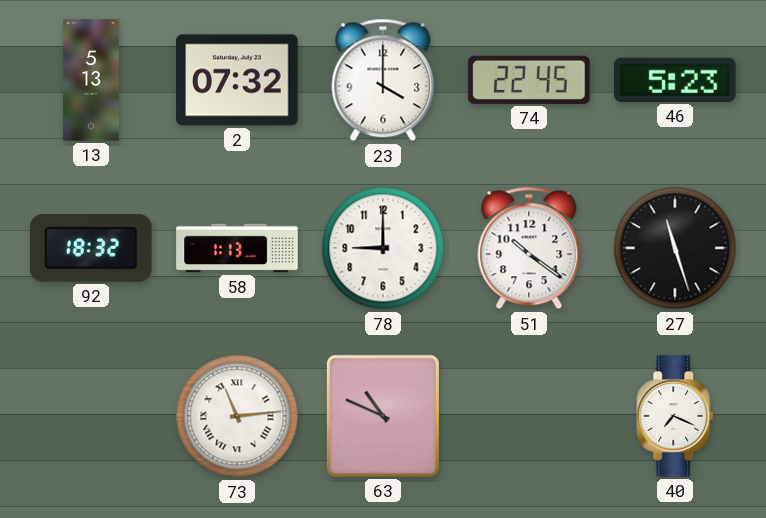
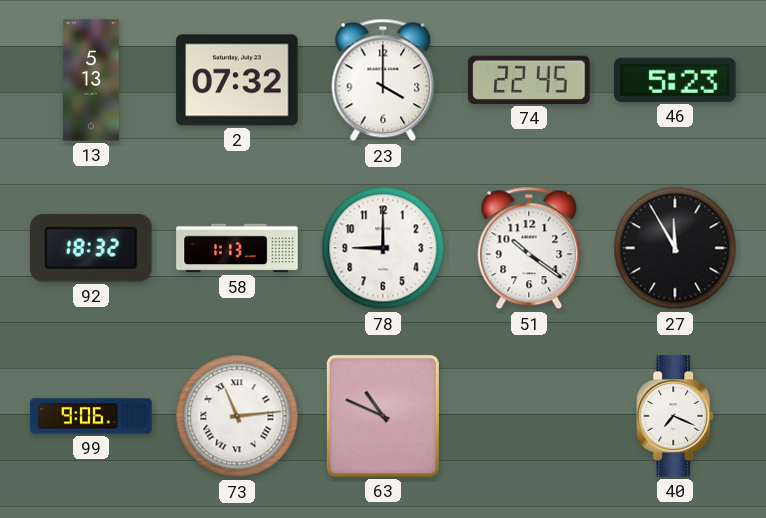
27: 11:27 -> 11:55
99: none -> 9:06
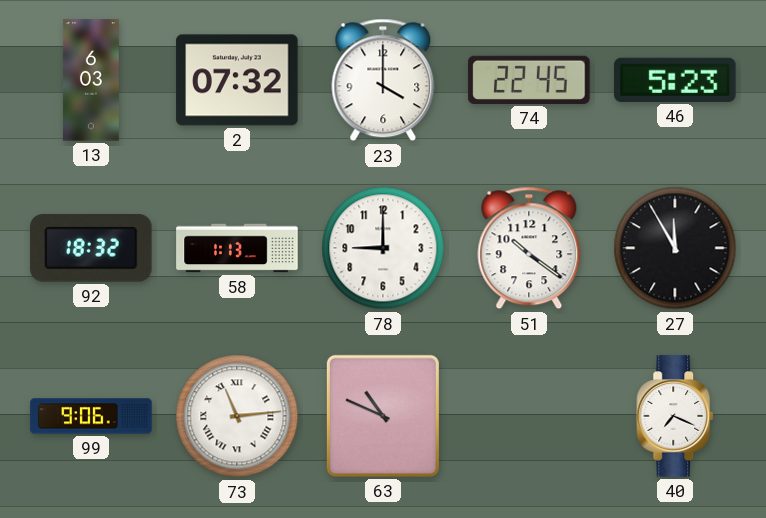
13: 5:13 -> 6:03
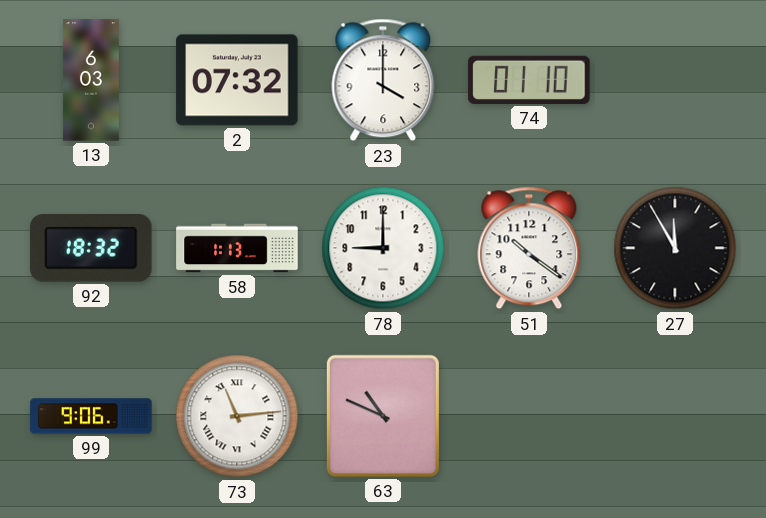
74: 22:45 -> 01:10
46: 5:23 -> none
40: 7:19 -> none
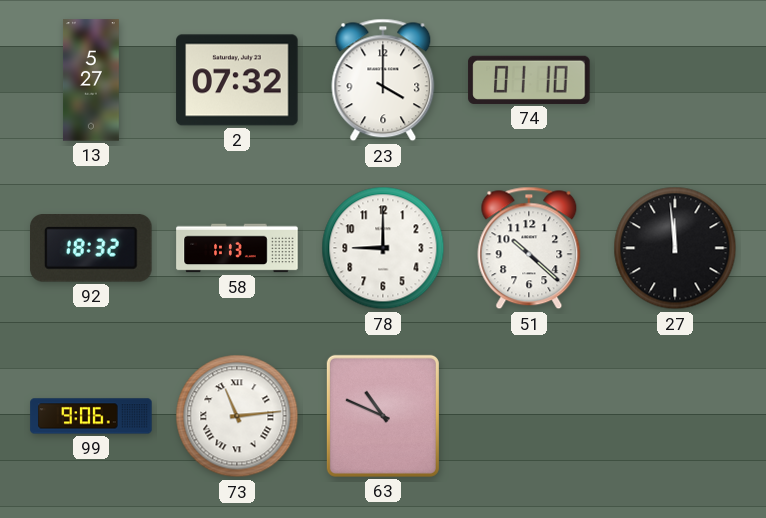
13: 6:03 -> 5:27
51: 10:21 -> 10:22
27: 11:55 -> 11:59
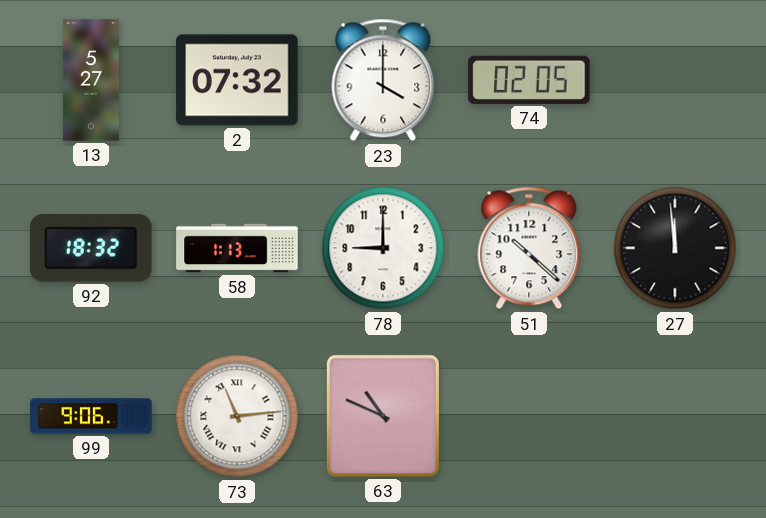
74: 01:10 -> 02:05
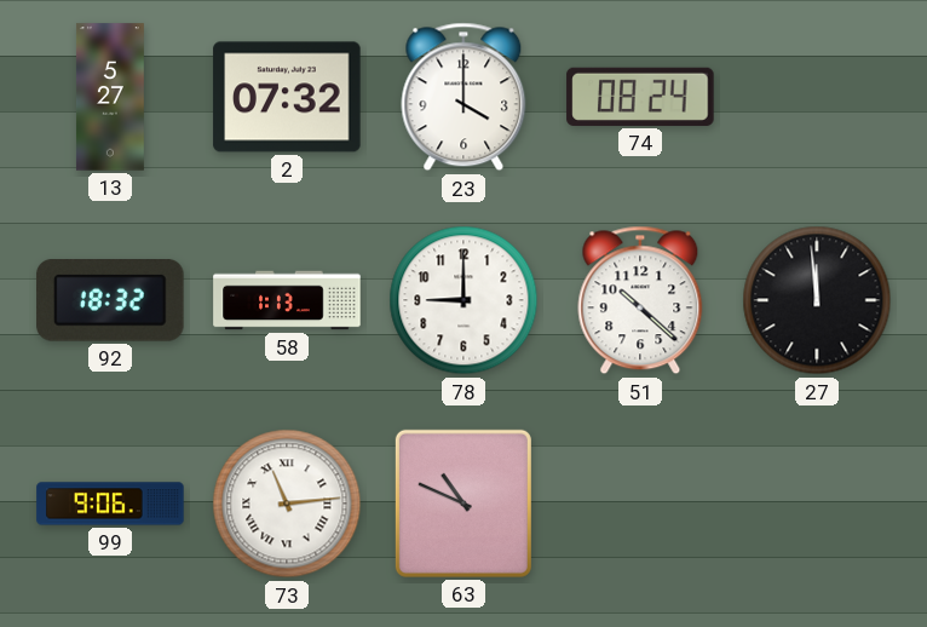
74: 02:05 -> 08:24
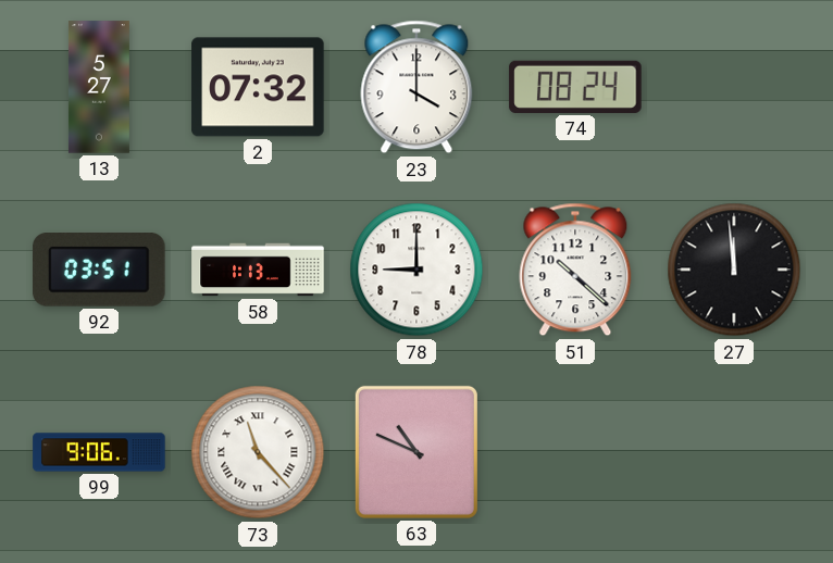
92: 18:32 -> 03:51
73: 11:14 -> 11:23
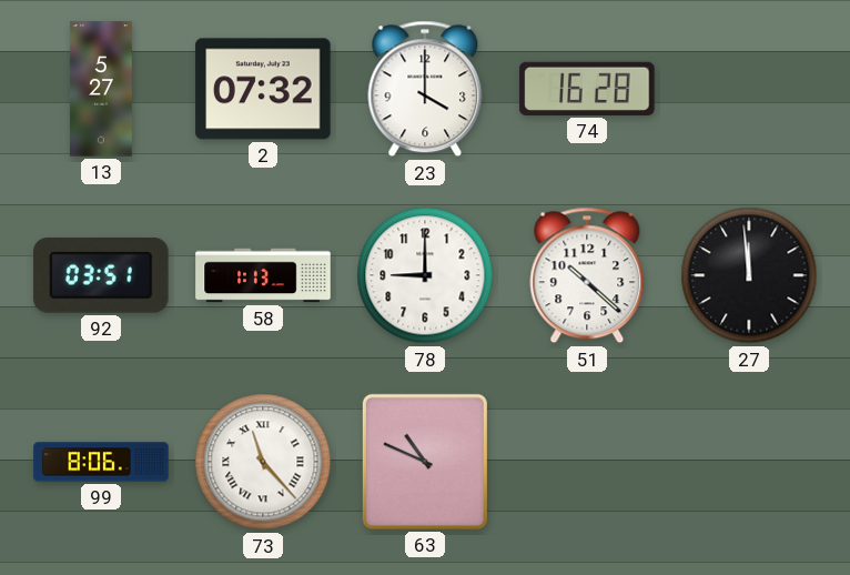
74: 08:24 -> 16:28
99: 9:06 -> 8:06
